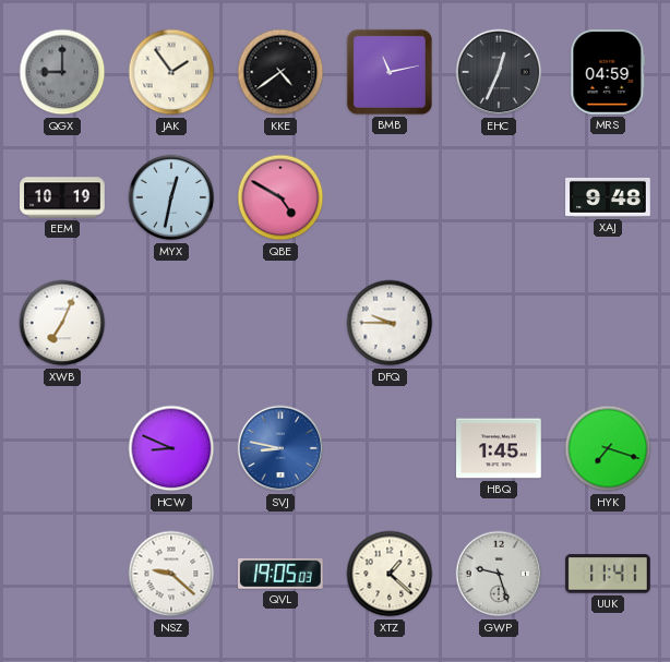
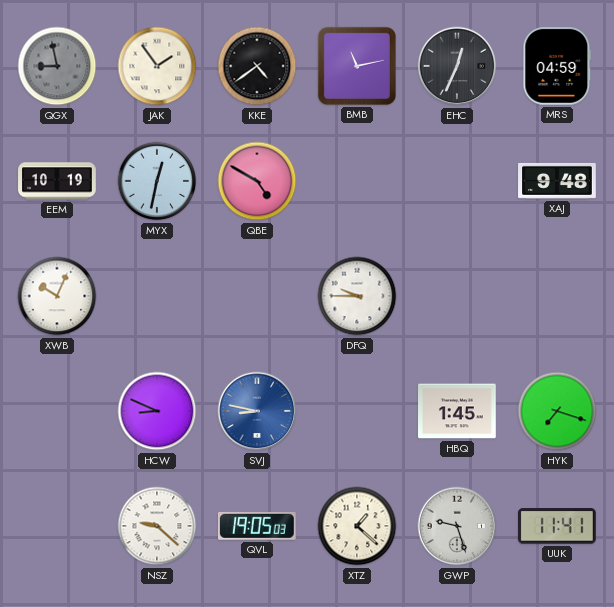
QGX: 9:00 -> 8:58
XWB: 7:04 -> 10:04
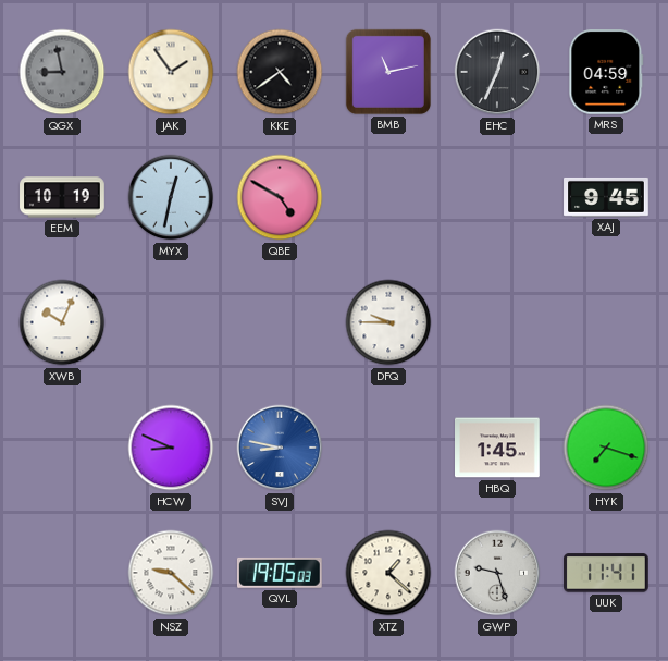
XAJ: 9:48 -> 9:45
